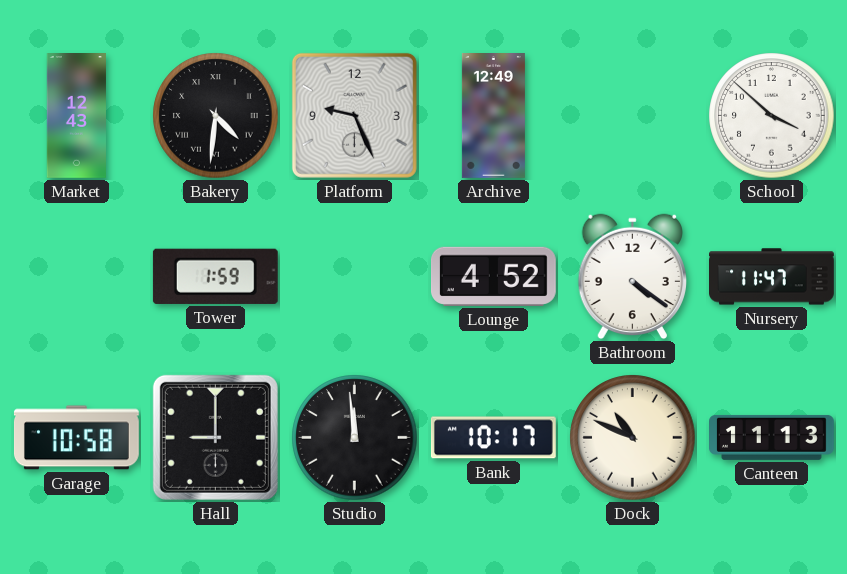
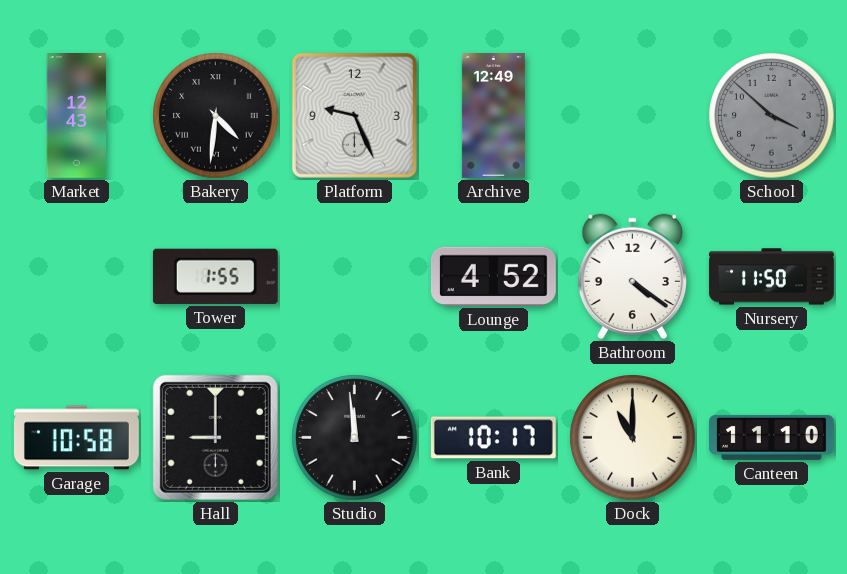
School dial: white -> grey
Tower: 1:59 -> 1:55
Nursery: 11:47 -> 11:50
Dock: 10:49 -> 11:00
Canteen: 11:13 -> 11:10
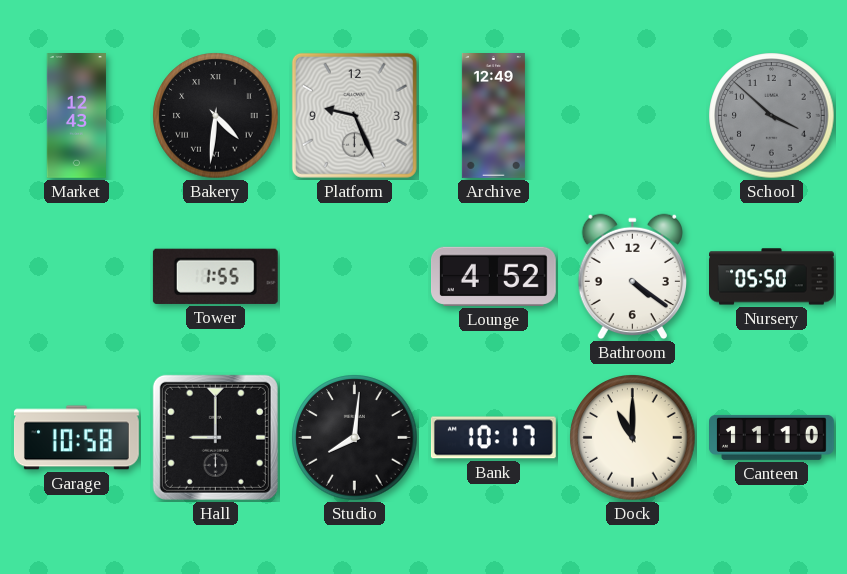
Nursery: 11:50 -> 05:50
Studio: 11:59 -> 8:01
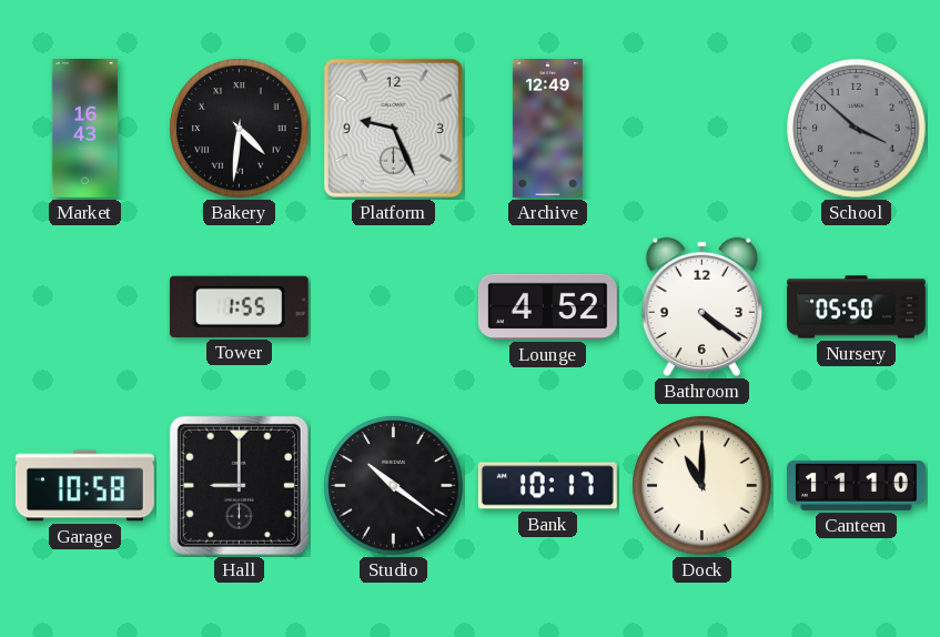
Market: 12:43 -> 16:43
Studio: 8:01 -> 10:21
